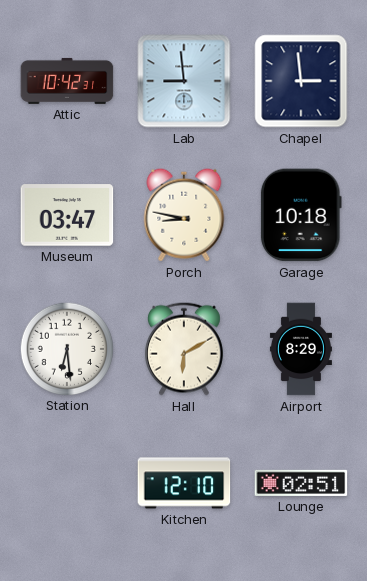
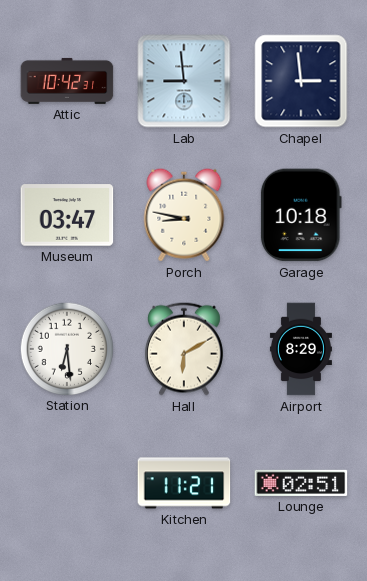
Kitchen: 12:10 -> 11:21
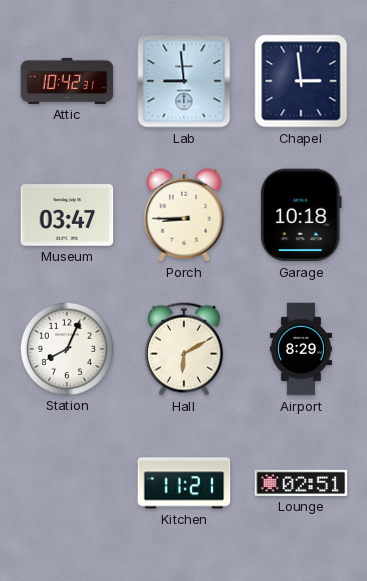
Porch: 8:47 -> 8:45
Station: 6:29 -> 8:04
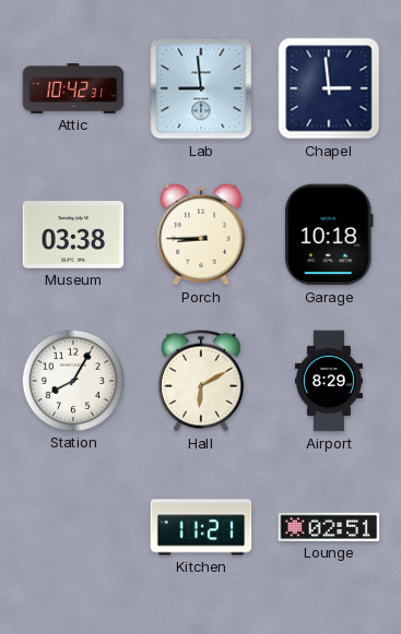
Museum: 03:47 -> 03:38
Station: 8:04 -> 8:05
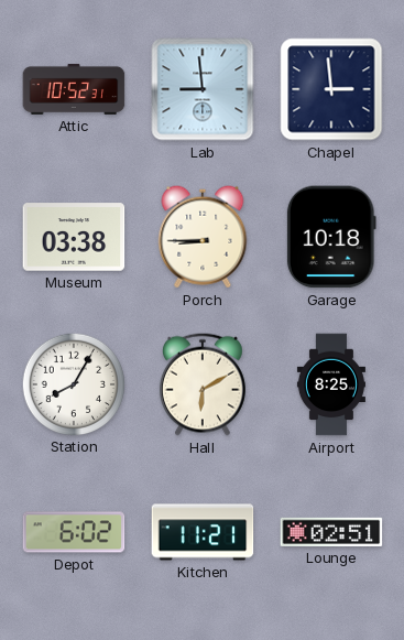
Attic: 10:42 -> 10:52
Airport: 8:29 -> 8:25
Depot: none -> 6:02
